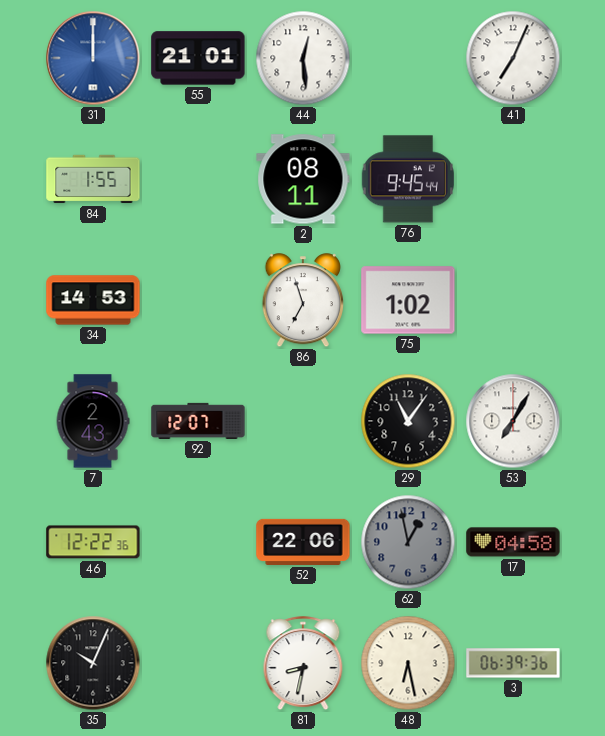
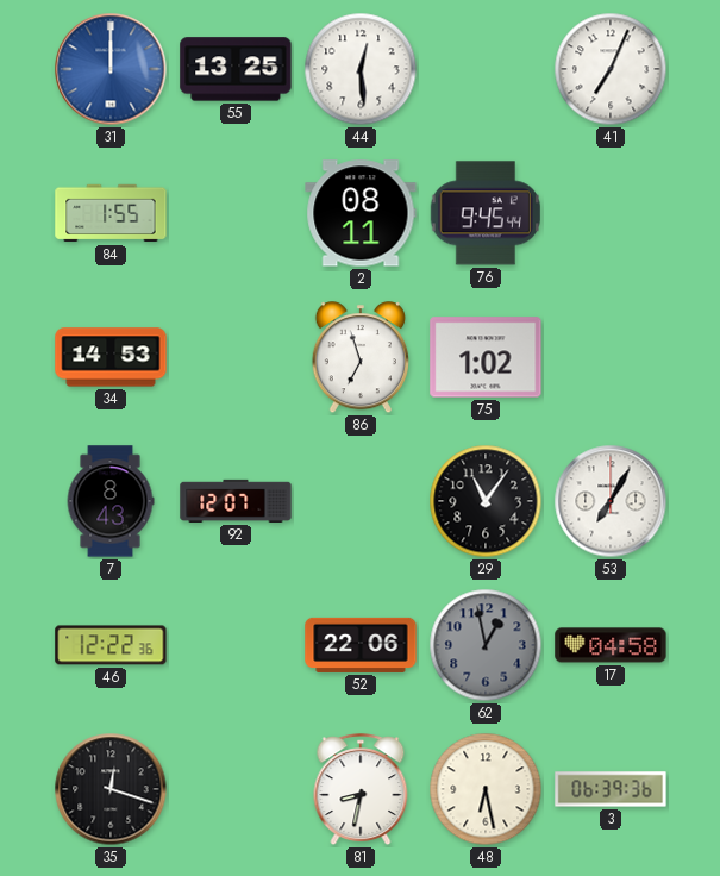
55: 21:01 -> 13:25
7: 2:43 -> 8:43
35: 10:04 -> 12:18
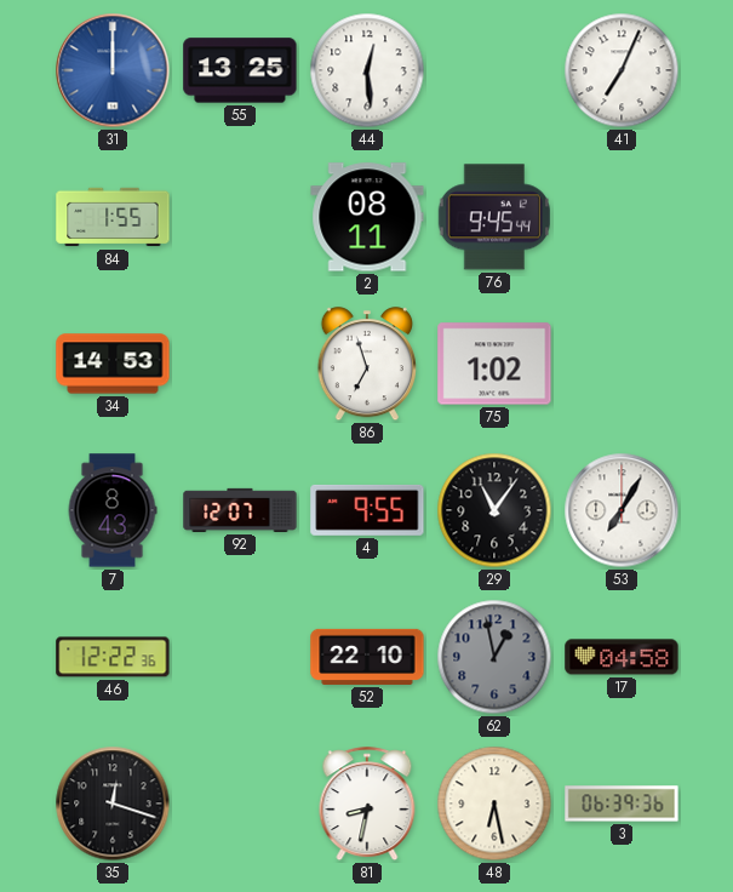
4: none -> 9:55
52: 22:06 -> 22:10
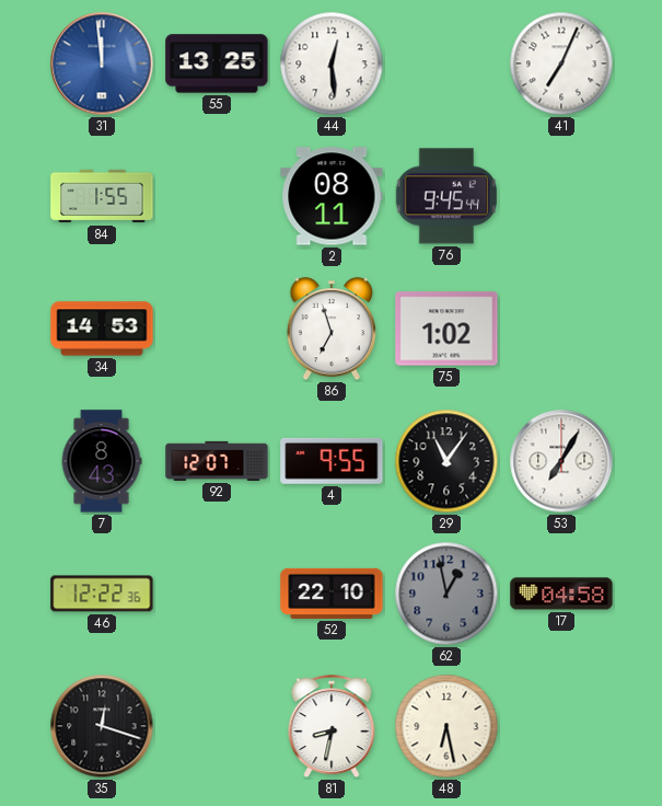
31: 12:00 -> 11:59
3: 06:39 -> none
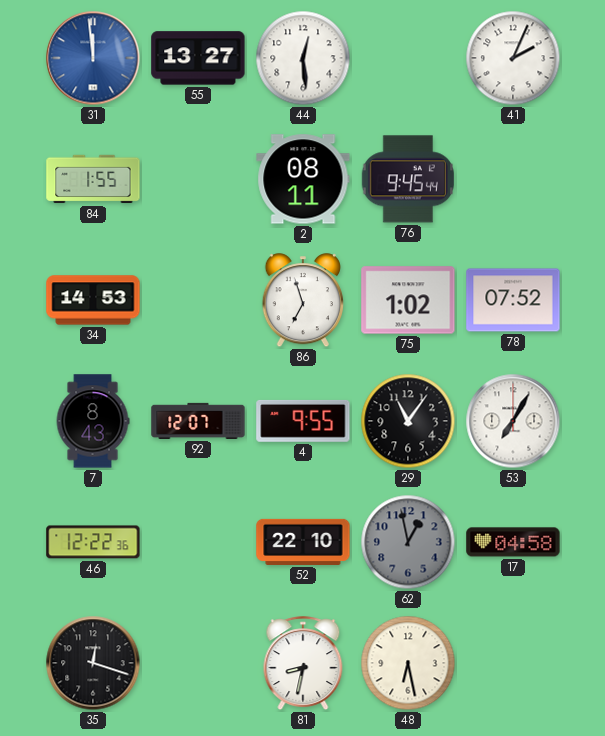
55: 13:25 -> 13:27
41: 7:04 -> 2:04
78: none -> 07:52
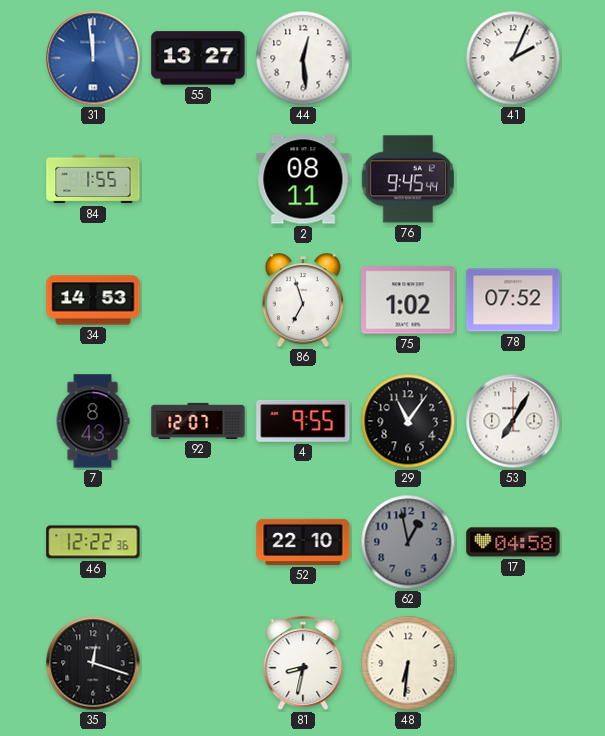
48: 6:28 -> 6:31
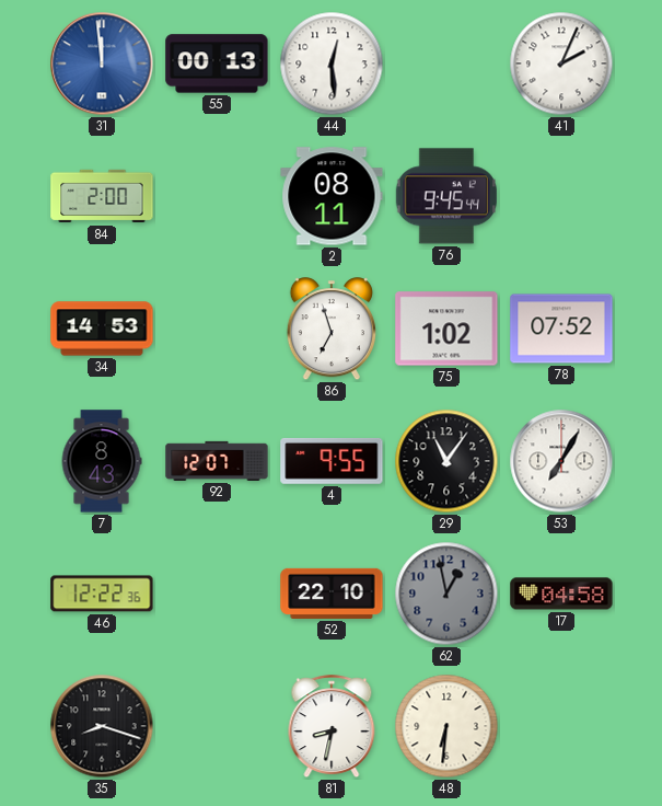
55: 13:27 -> 00:13
84: 1:55 -> 2:00
35: 12:18 -> 8:18
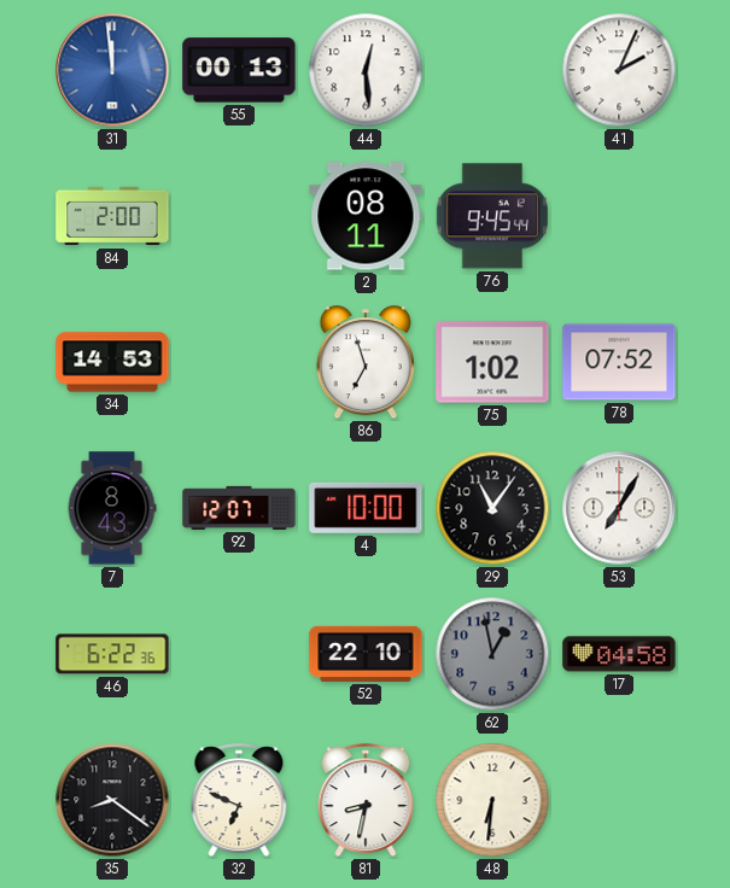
4: 9:55 -> 10:00
46: 12:22 -> 6:22
35: 8:18 -> 8:21
32: none -> 6:49
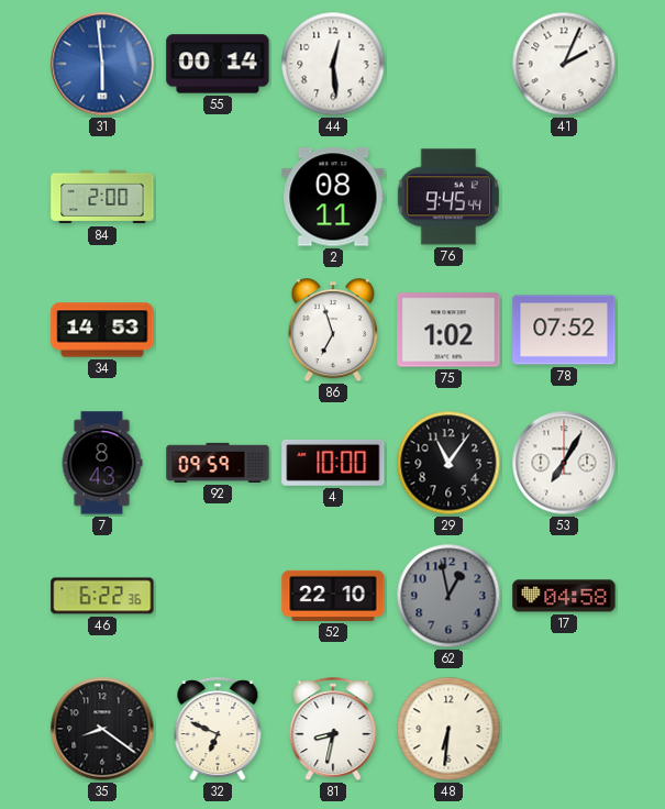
31: 11:59 -> 5:59
55: 00:13 -> 00:14
92: 12:07 -> 09:59
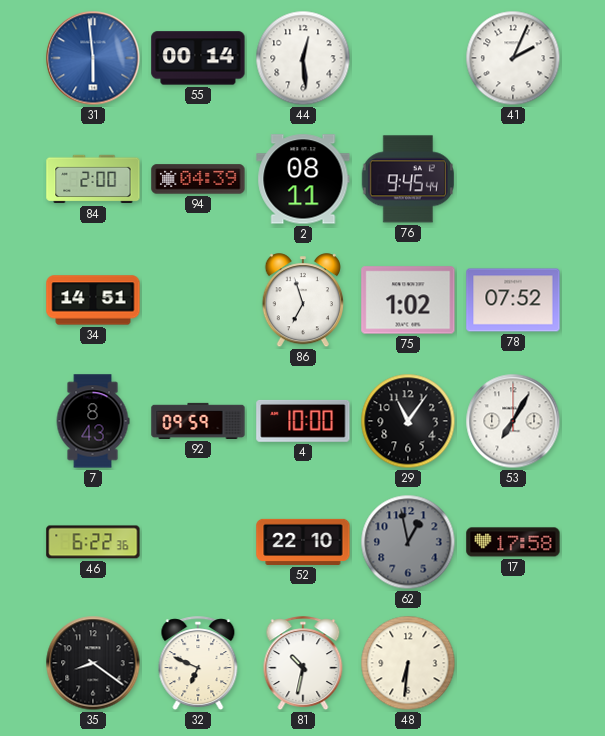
94: none -> 04:39
34: 14:53 -> 14:51
17: 04:58 -> 17:58
81: 8:32 -> 10:32
